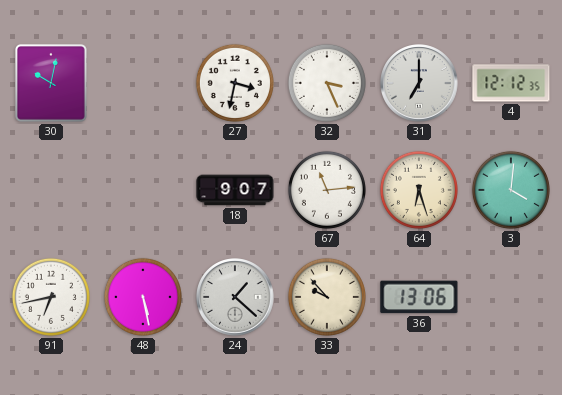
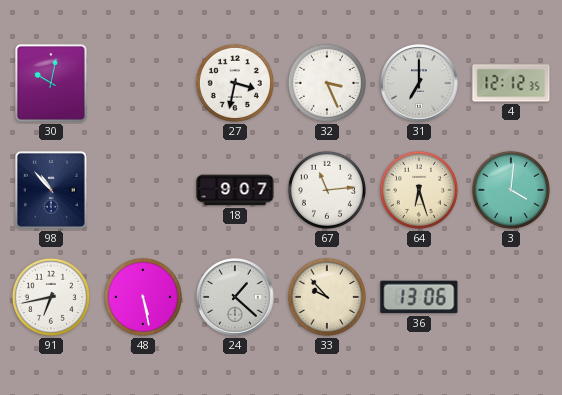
98: none -> 10:53
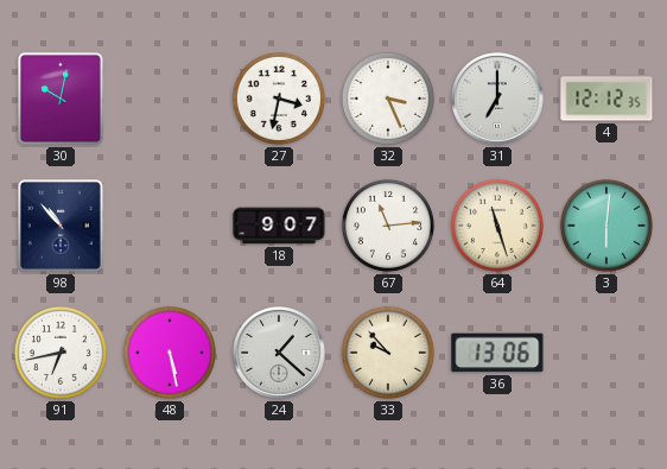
64: 6:27 -> 11:27
3: 4:01 -> 6:01
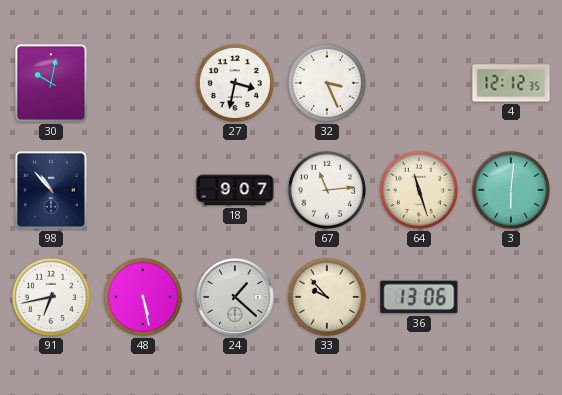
31: 7:00 -> none
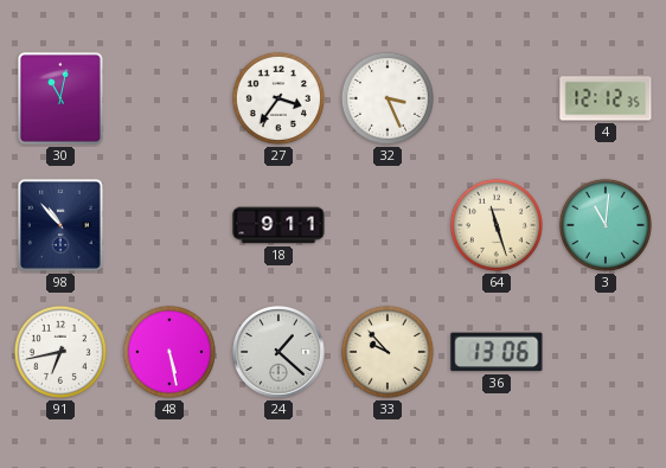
30: 10:02 -> 11:02
27: 3:32 -> 3:36
18: 9:07 -> 9:11
67: 11:14 -> none
3: 6:01 -> 11:01
